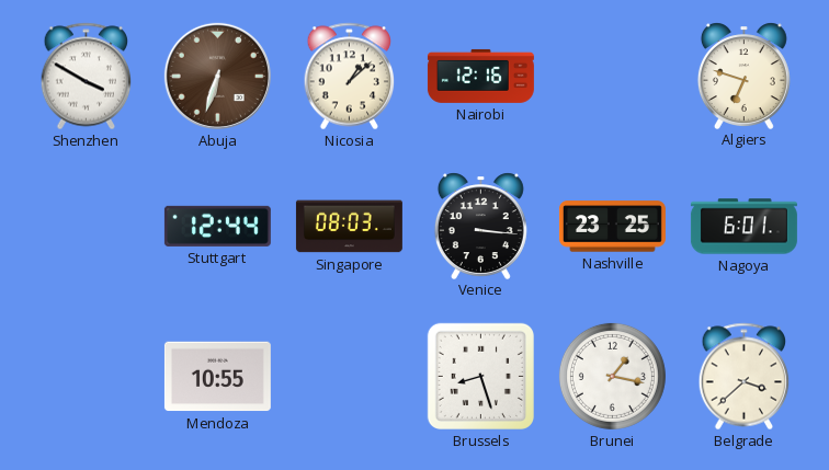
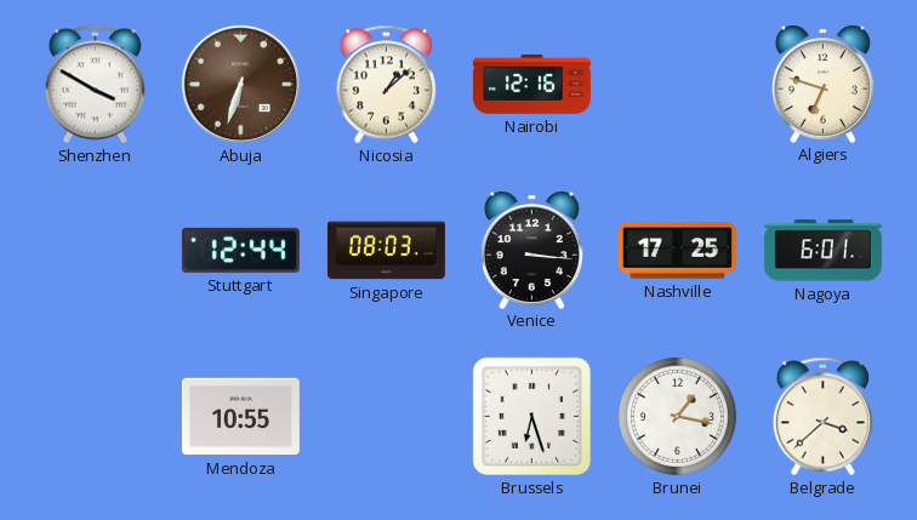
Nashville: 23:25 -> 17:25
Brussels: 8:27 -> 6:27
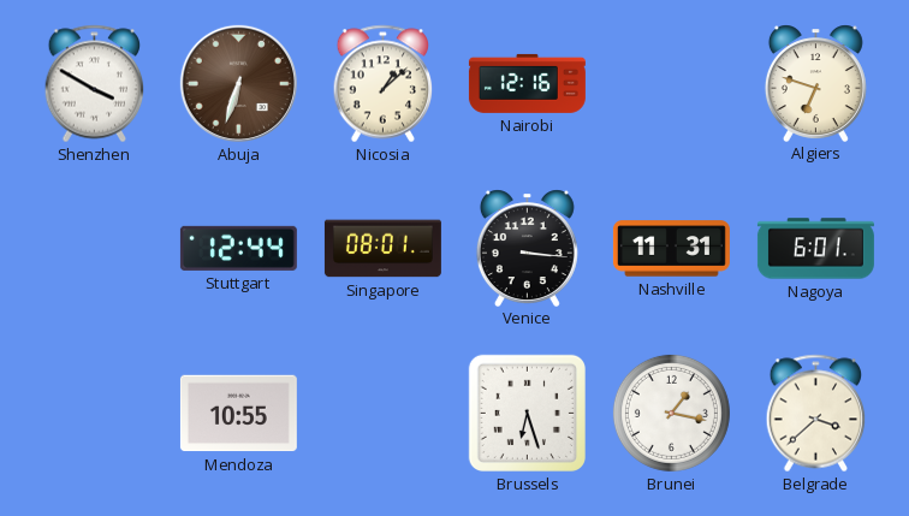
Singapore: 08:03 -> 08:01
Nashville: 17:25 -> 11:31
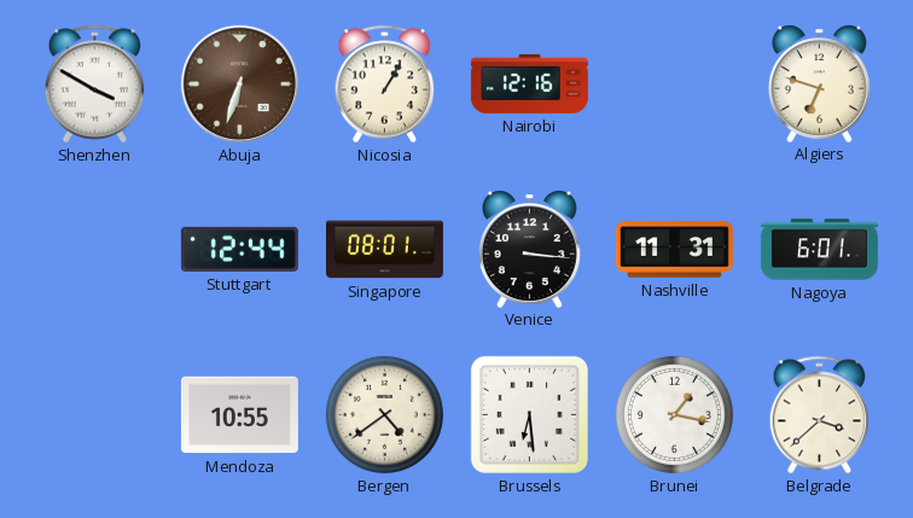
Nicosia: 1:08 -> 1:05
Bergen: none -> 4:39
Brussels: 6:27 -> 6:29
